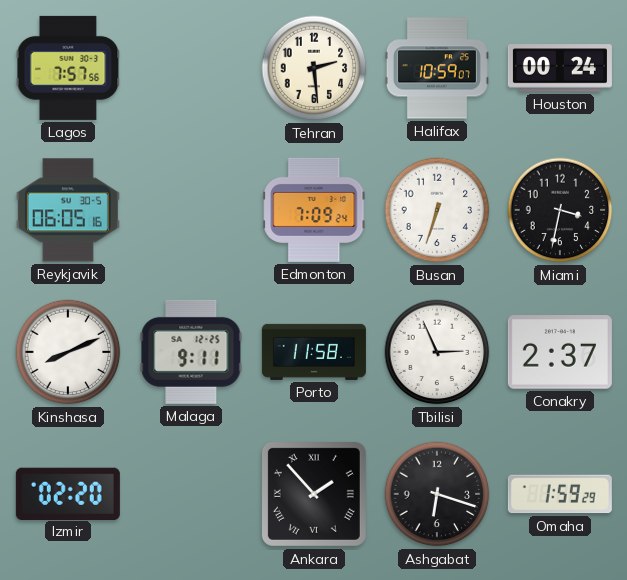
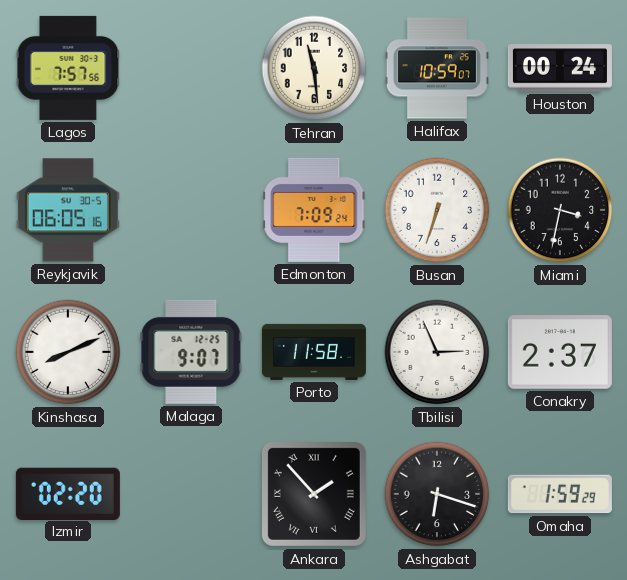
Tehran: 2:29 -> 11:29
Malaga: 9:11 -> 9:07
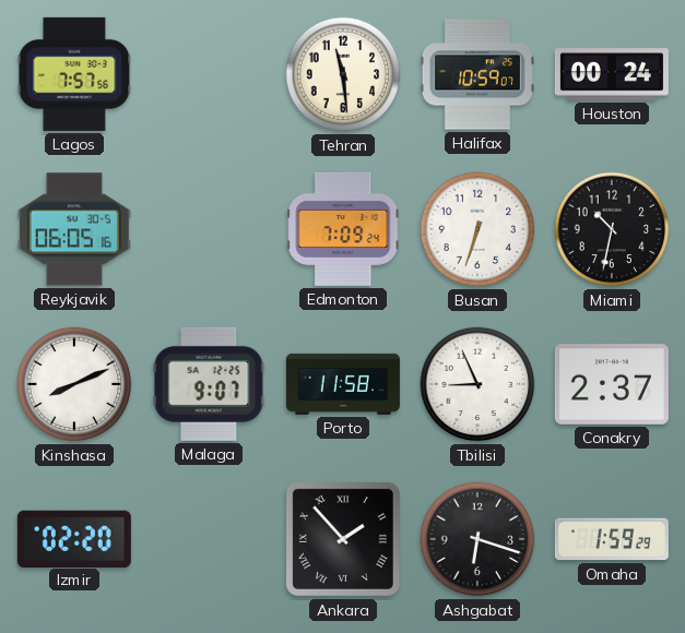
Miami: 3:32 -> 10:32
Tbilisi: 2:56 -> 8:56
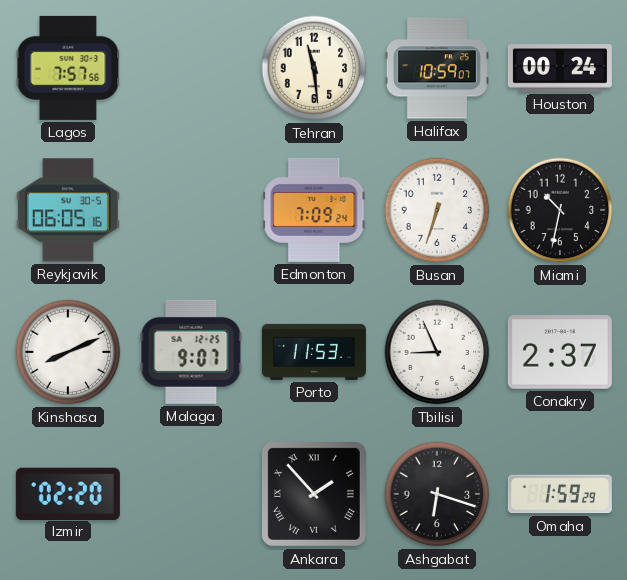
Porto: 11:58 -> 11:53
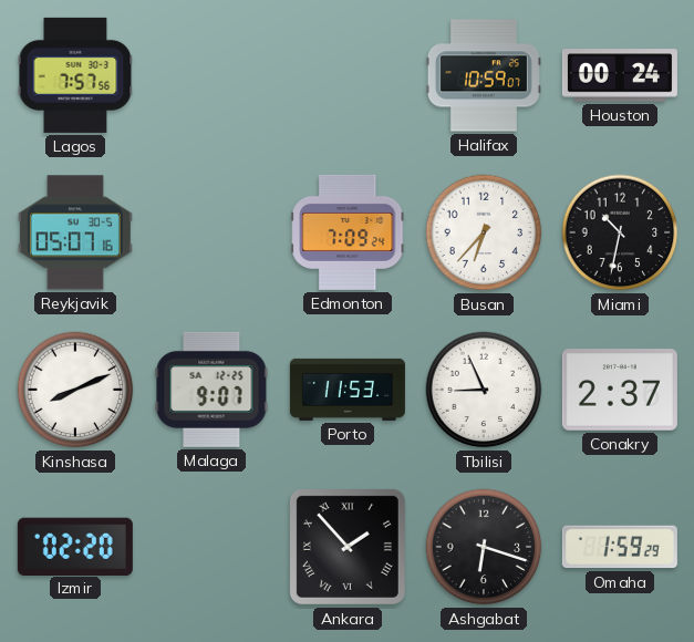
Tehran: 11:29 -> none
Reykjavik: 06:05 -> 05:07
Busan: 6:33 -> 6:37
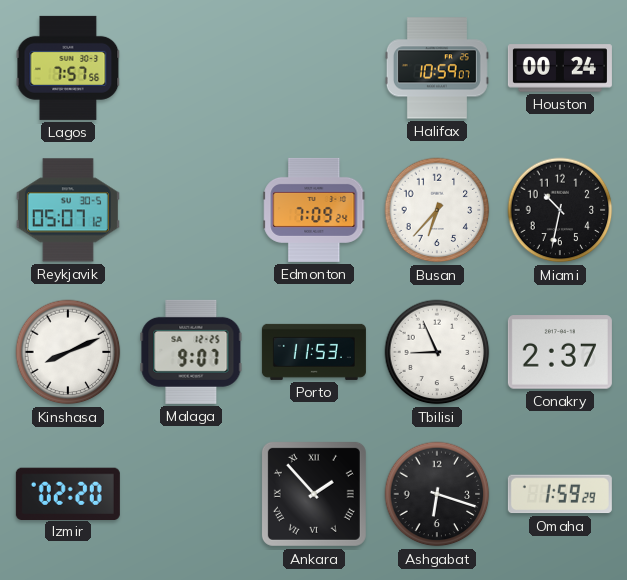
Reykjavik: 05:07:16 -> 05:07:12
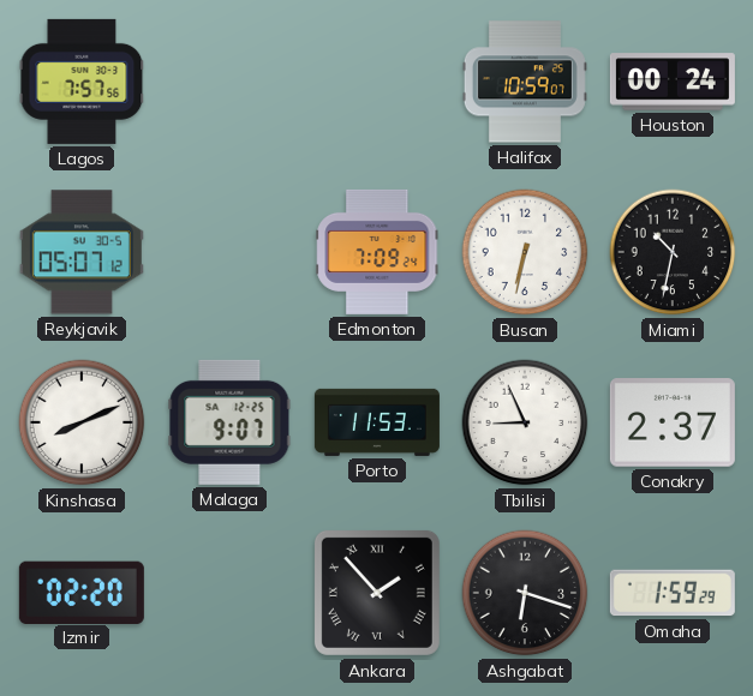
Busan: 6:37 -> 6:32
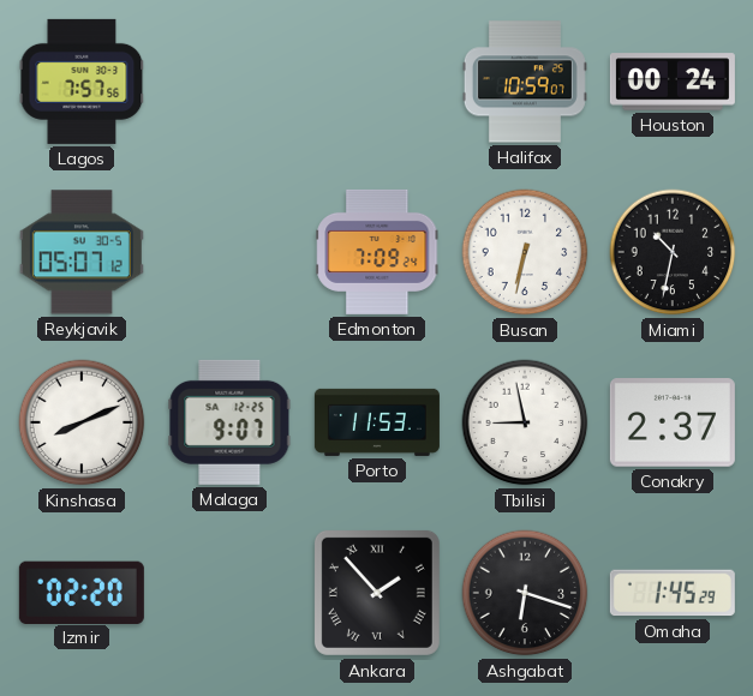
Tbilisi: 8:56 -> 8:58
Omaha: 1:59 -> 1:45
